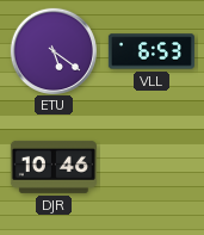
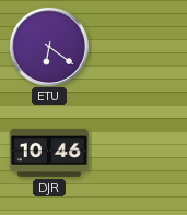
ETU: 5:21 -> 6:21
VLL: 6:53 -> none
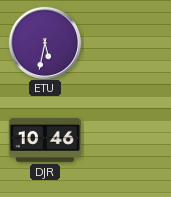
ETU: 6:21 -> 5:32
